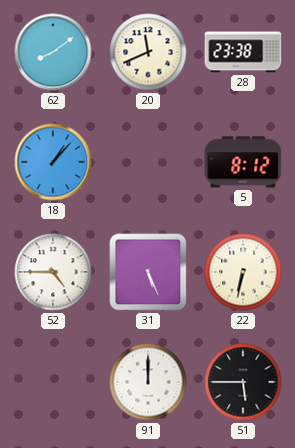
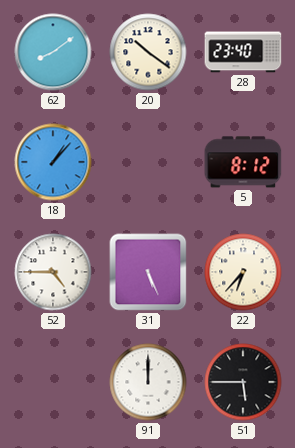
20: 11:41 -> 10:21
28: 23:38 -> 23:40
22: 6:32 -> 6:37
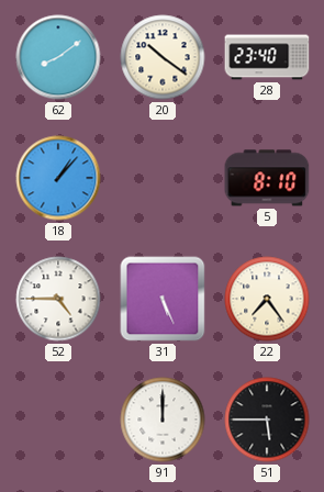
5: 8:12 -> 8:10
22: 6:37 -> 7:24
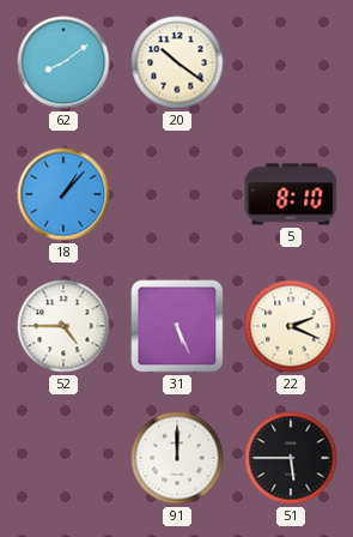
28: 23:40 -> none
22: 7:24 -> 2:19
